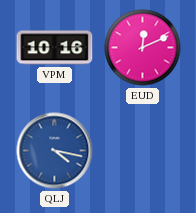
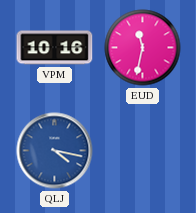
EUD: 12:11 -> 11:32
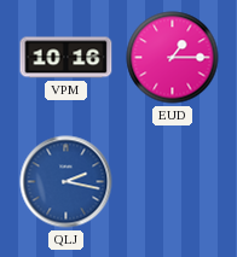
EUD: 11:32 -> 1:15
QLJ: 4:17 -> 2:17
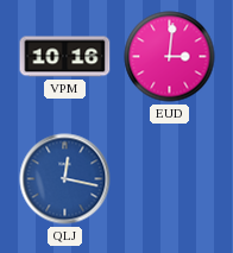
EUD: 1:15 -> 3:01
QLJ: 2:17 -> 12:17
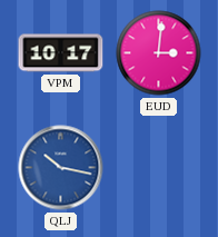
VPM: 10:16 -> 10:17
QLJ: 12:17 -> 10:17
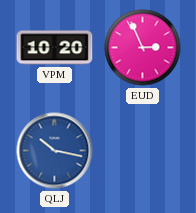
VPM: 10:17 -> 10:20
EUD: 3:01 -> 2:56
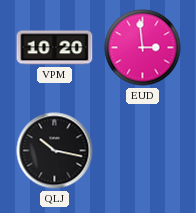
EUD: 2:56 -> 2:59
QLJ dial: blue -> black
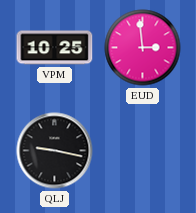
VPM: 10:20 -> 10:25
QLJ: 10:17 -> 9:17
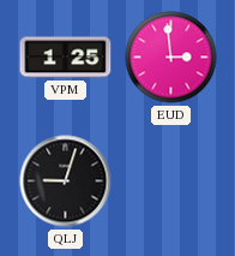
VPM: 10:25 -> 1:25
QLJ: 9:17 -> 9:03
